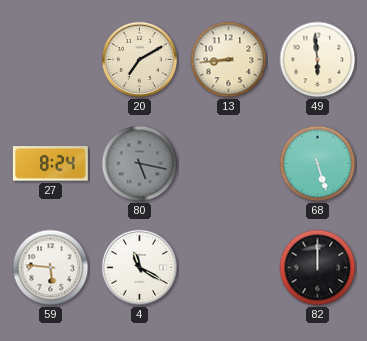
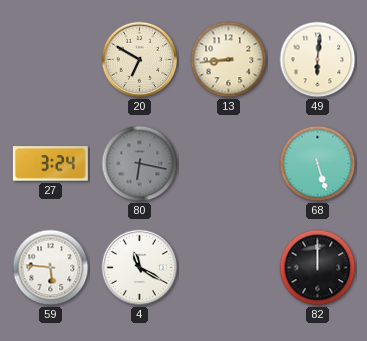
20: 7:10 -> 6:50
49: 5:59 -> 6:01
27: 8:24 -> 3:24
80: 5:17 -> 6:17
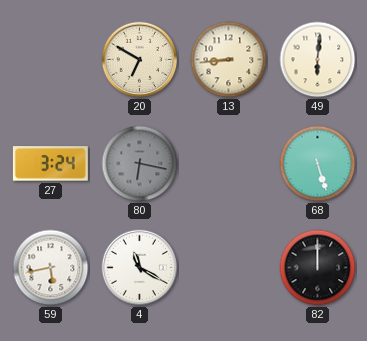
59: 5:46 -> 5:43
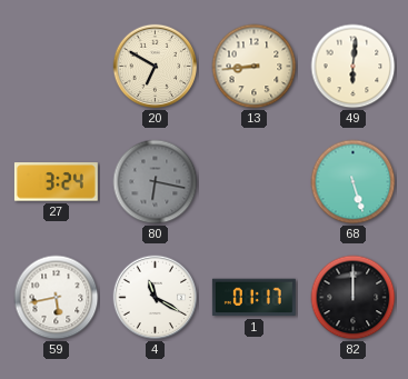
1: none -> 01:17
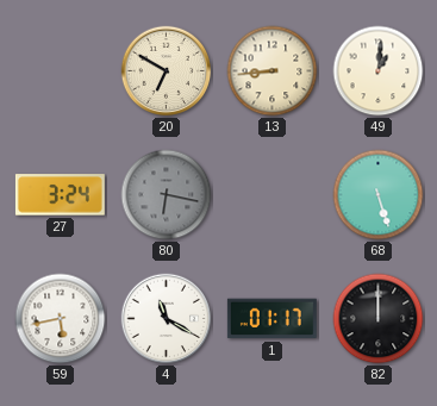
49: 6:01 -> 1:01
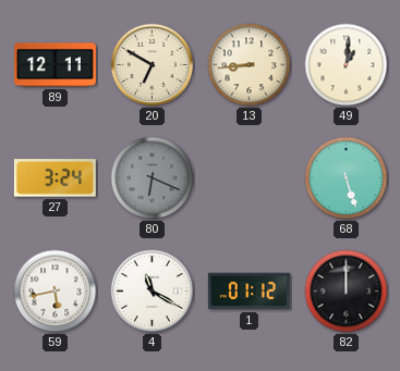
89: none -> 12:11
80: 6:17 -> 6:19
1: 01:17 -> 01:12
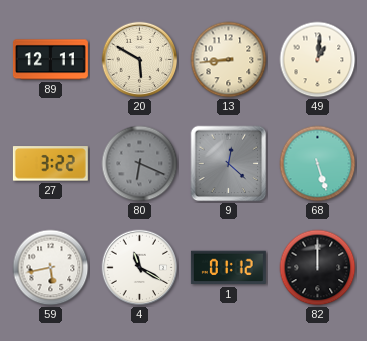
20: 6:50 -> 5:50
27: 3:24 -> 3:22
9: none -> 12:22
